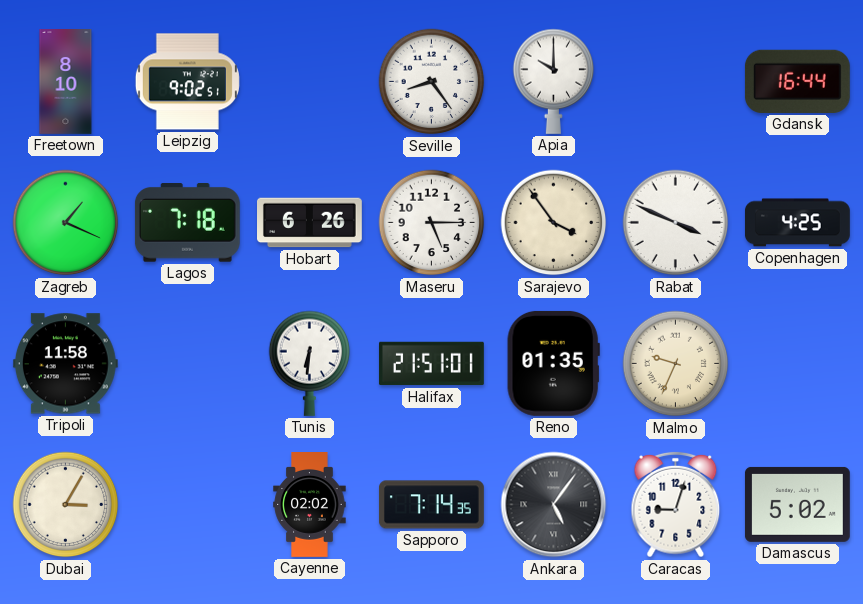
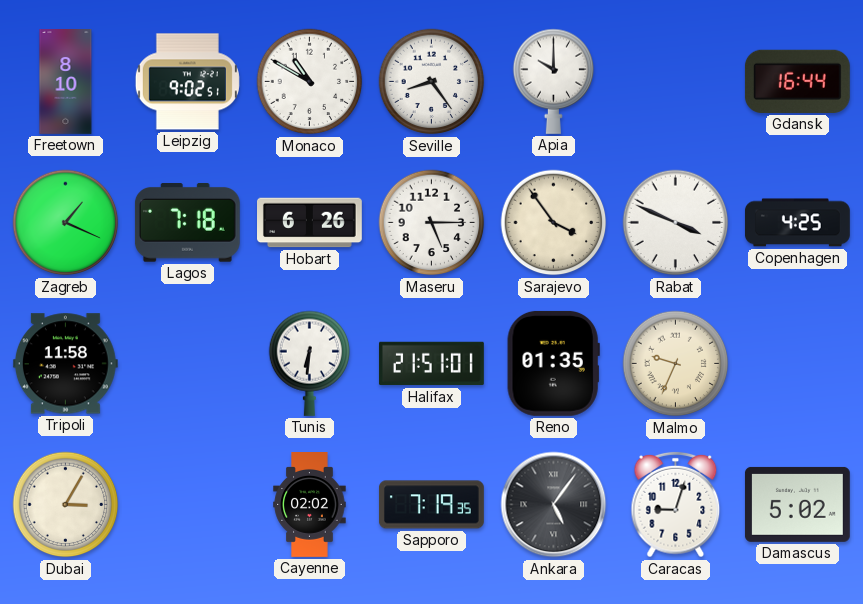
Monaco: none -> 10:50
Sapporo: 7:14 -> 7:19
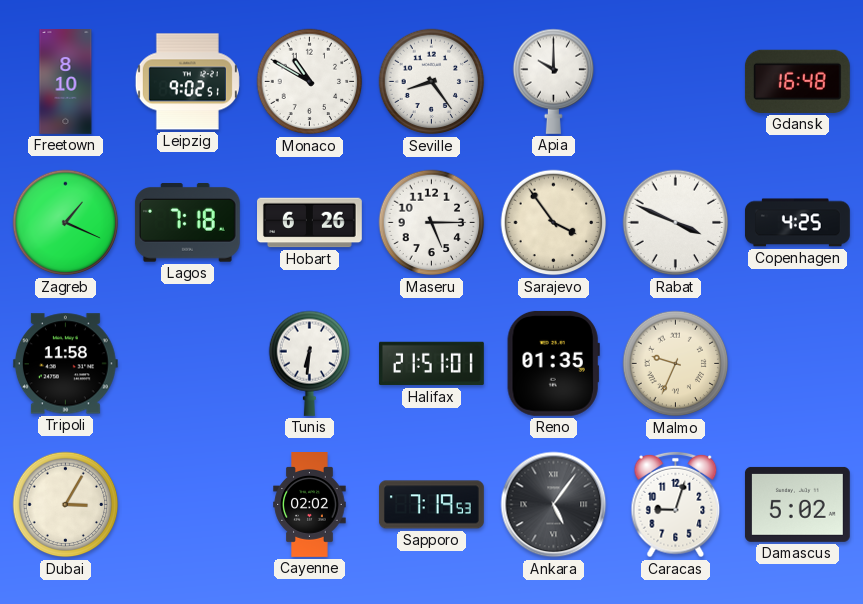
Gdansk: 16:44 -> 16:48
Sapporo: 7:19:35 -> 7:19:53
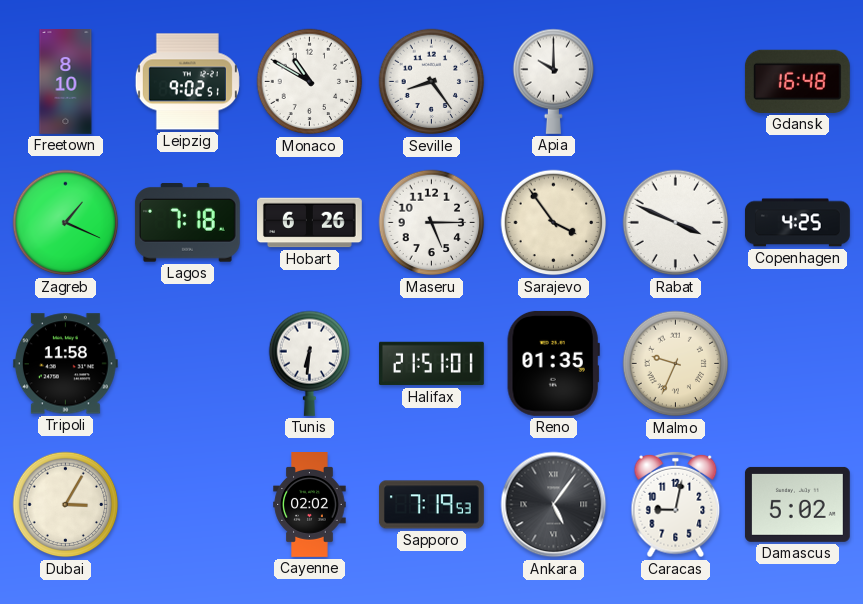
Caracas: 9:03 -> 9:02
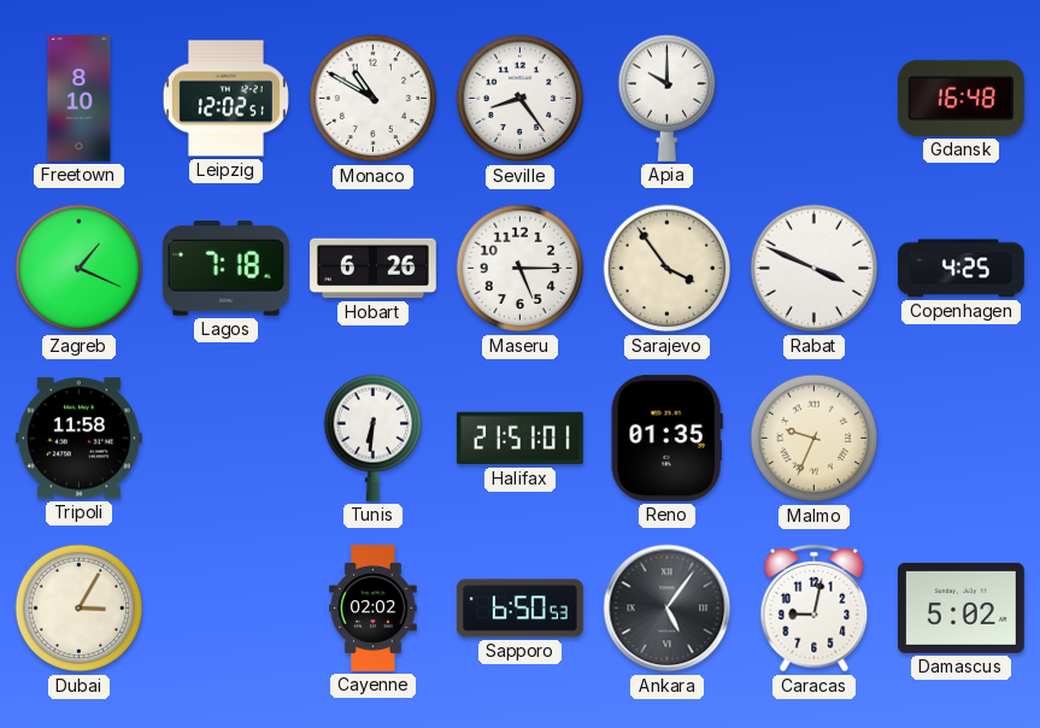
Leipzig: 9:02 -> 12:02
Sapporo: 7:19 -> 6:50
